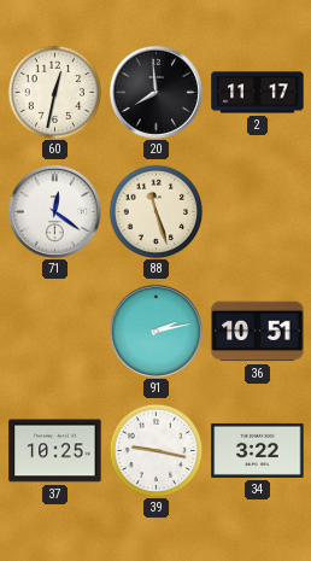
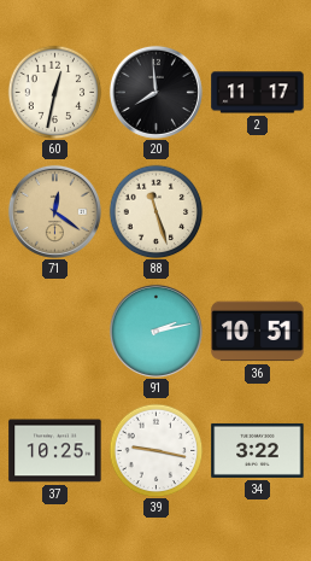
71 dial: white -> champagne
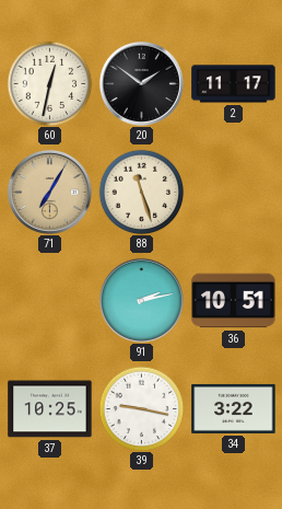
20: 7:59 -> 1:51
71: 12:21 -> 7:05
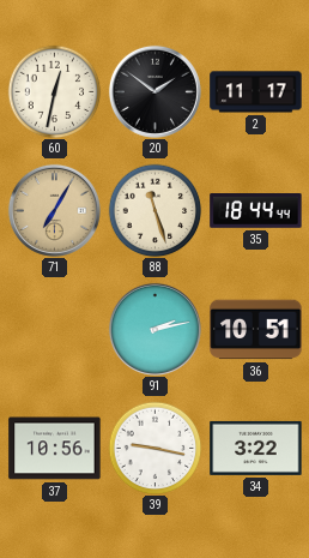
35: none -> 18:44
37: 10:25 -> 10:56
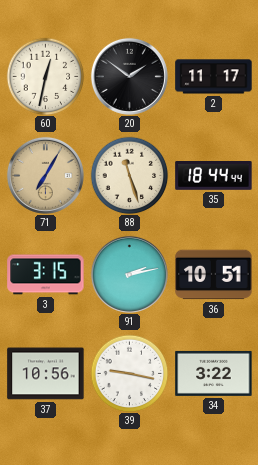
3: none -> 3:15
